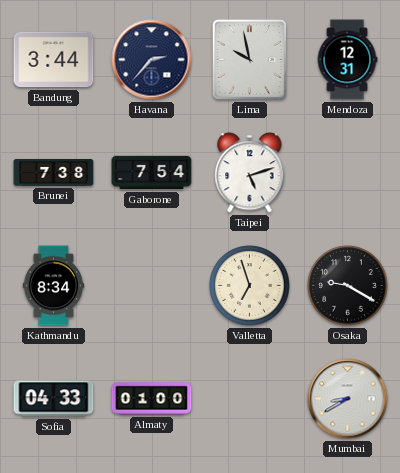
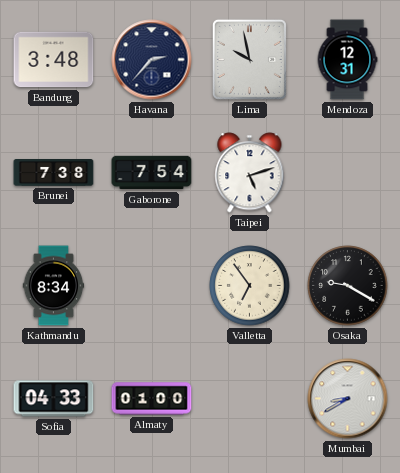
Bandung: 3:44 -> 3:48
Valletta: 6:57 -> 6:54
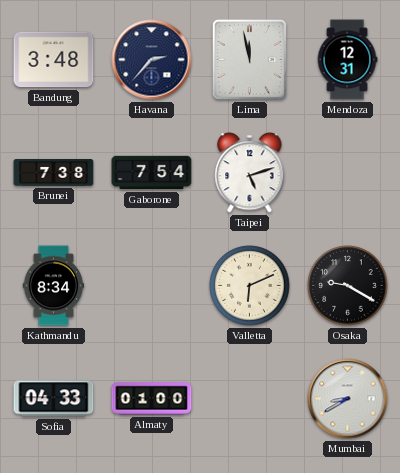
Lima: 9:58 -> 11:58
Valletta: 6:54 -> 6:11
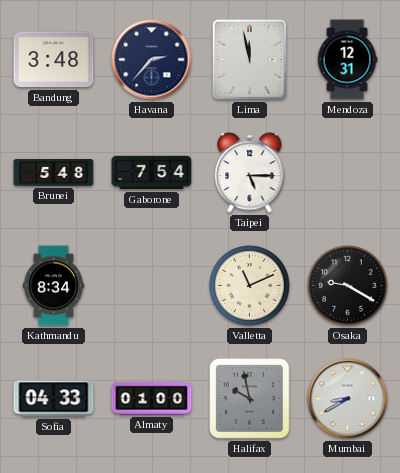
Brunei: 7:38 -> 5:48
Taipei: 5:12 -> 5:15
Valletta: 6:11 -> 11:11
Halifax: none -> 9:58
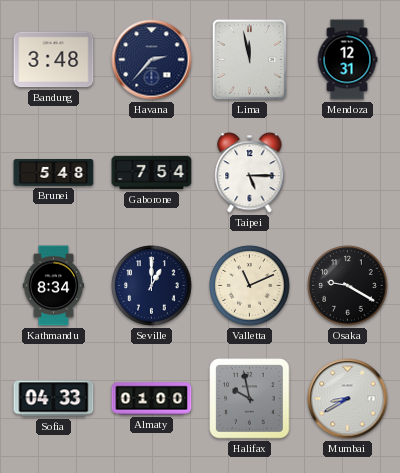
Seville: none -> 1:00
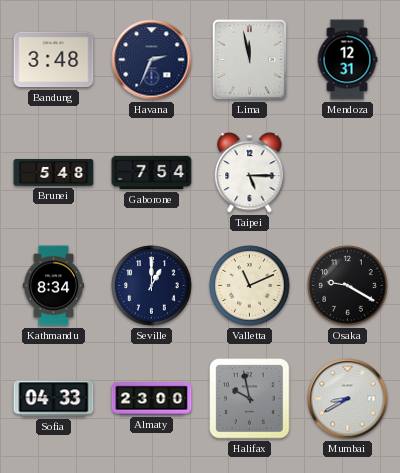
Havana: 2:37 -> 2:34
Almaty: 01:00 -> 23:00
